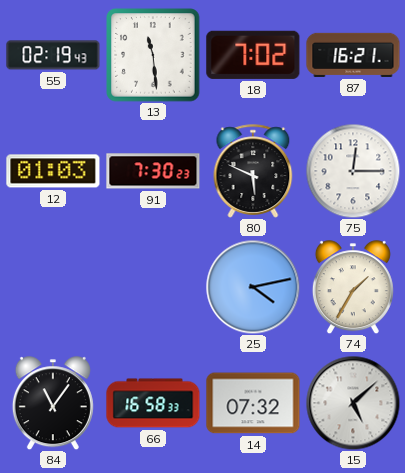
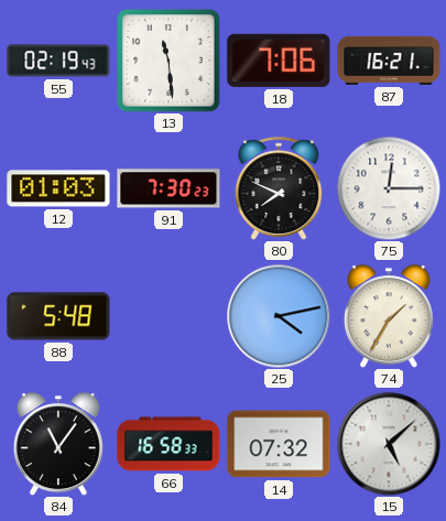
18: 7:02 -> 7:06
80: 5:49 -> 7:49
88: none -> 5:48
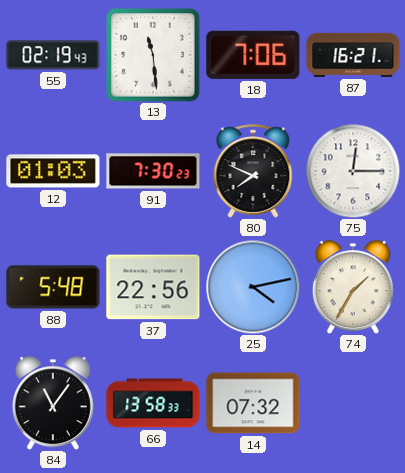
37: none -> 22:56
66: 16:58 -> 13:58
15: 5:08 -> none
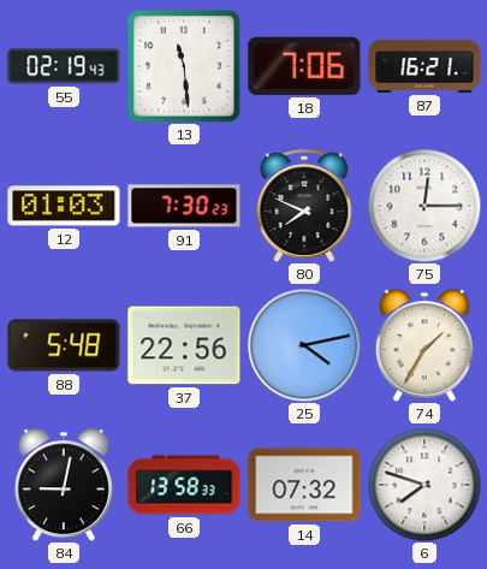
84: 11:06 -> 9:02
6: none -> 7:48
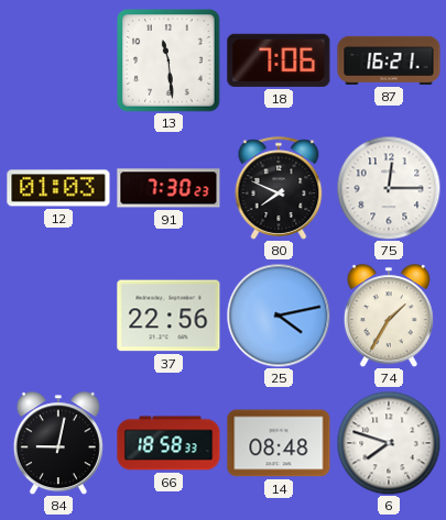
55: 02:19 -> none
88: 5:48 -> none
66: 13:58 -> 18:58
14: 07:32 -> 08:48
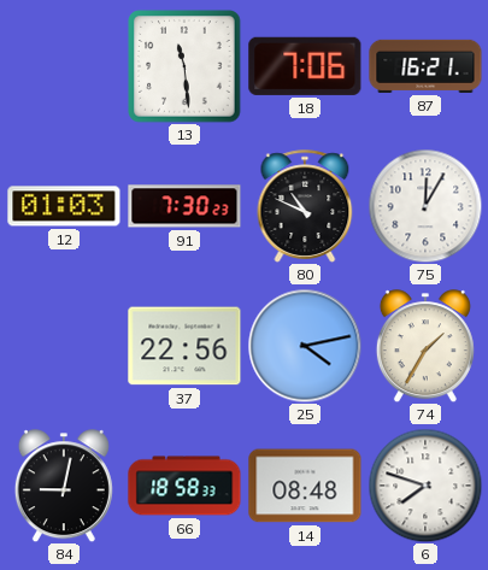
80: 7:49 -> 10:49
75: 12:15 -> 12:05
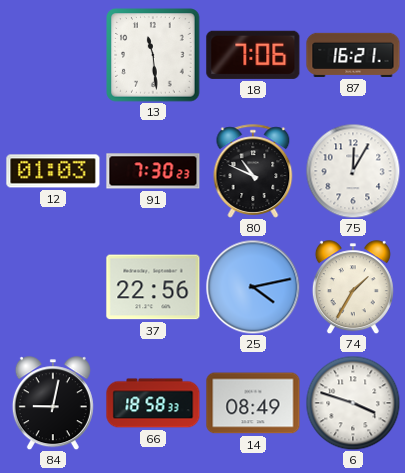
14: 08:48 -> 08:49
6: 7:48 -> 3:48
